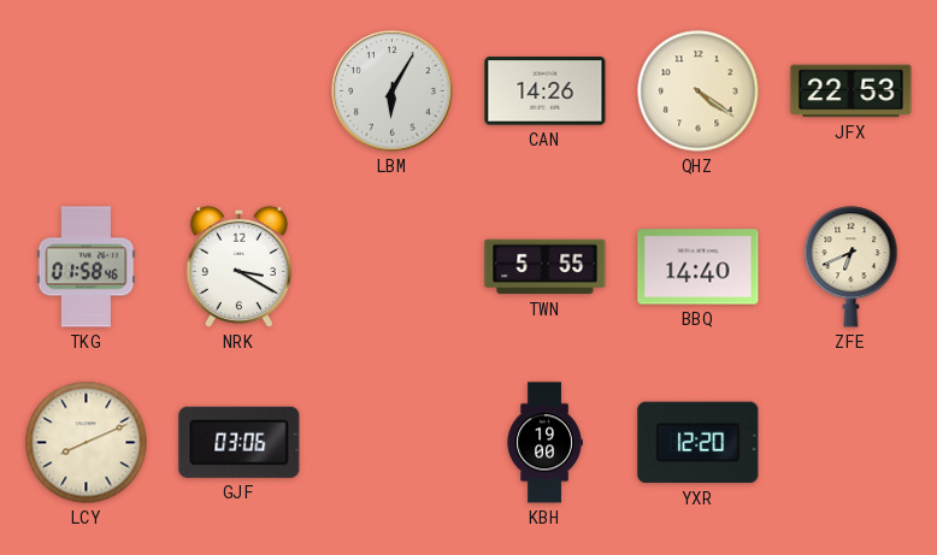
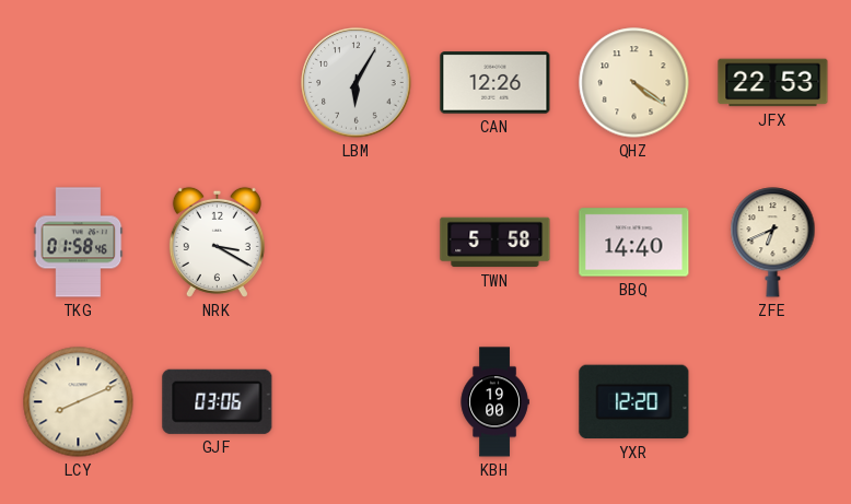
CAN: 14:26 -> 12:26
TWN: 5:55 -> 5:58
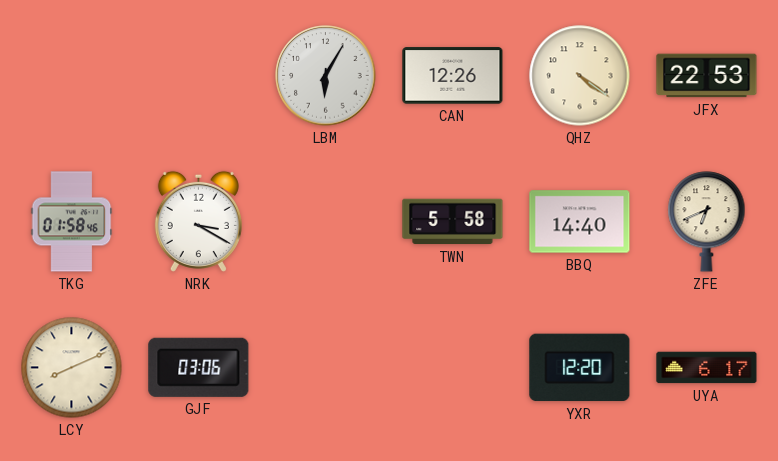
KBH: 19:00 -> none
UYA: none -> 6:17
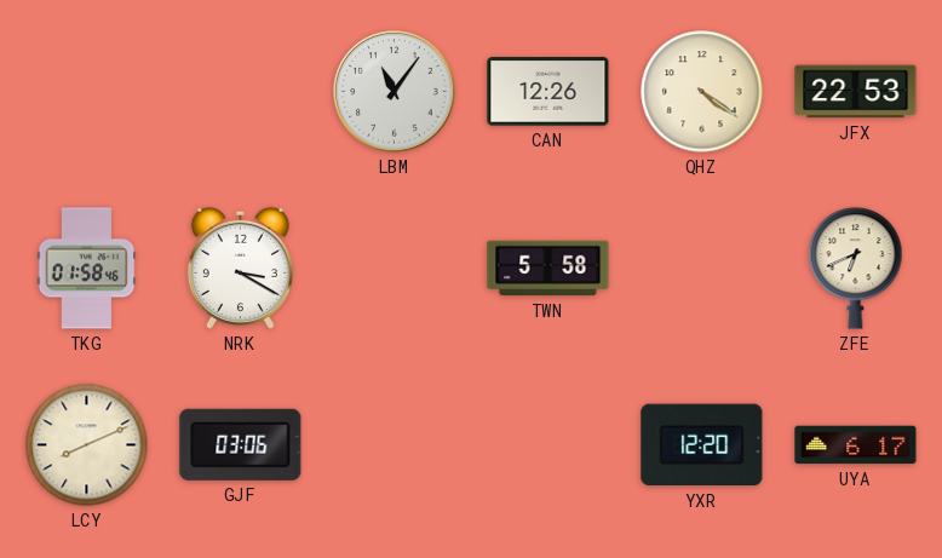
LBM: 6:05 -> 11:06
BBQ: 14:40 -> none
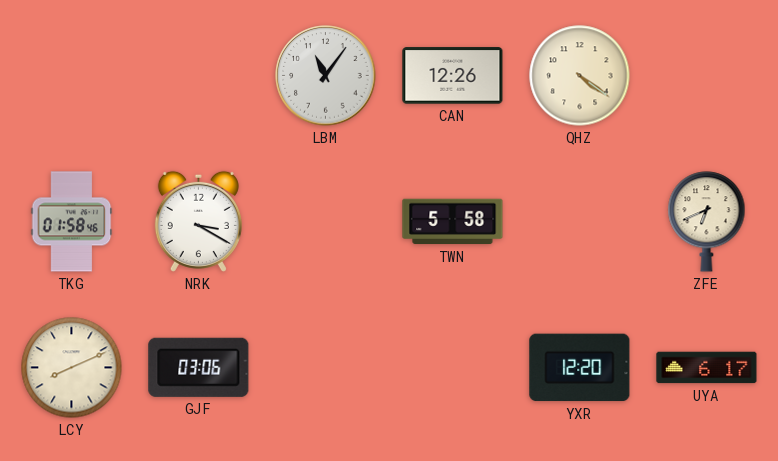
JFX: 22:53 -> none
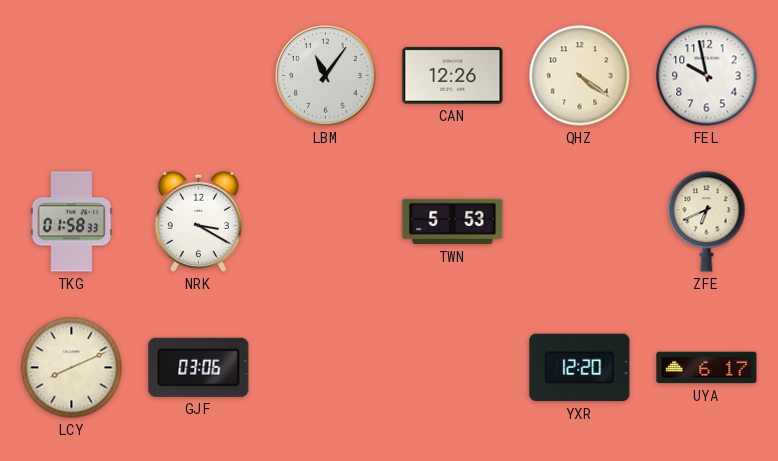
FEL: none -> 9:58
TKG: 01:58:46 -> 01:58:33
TWN: 5:58 -> 5:53
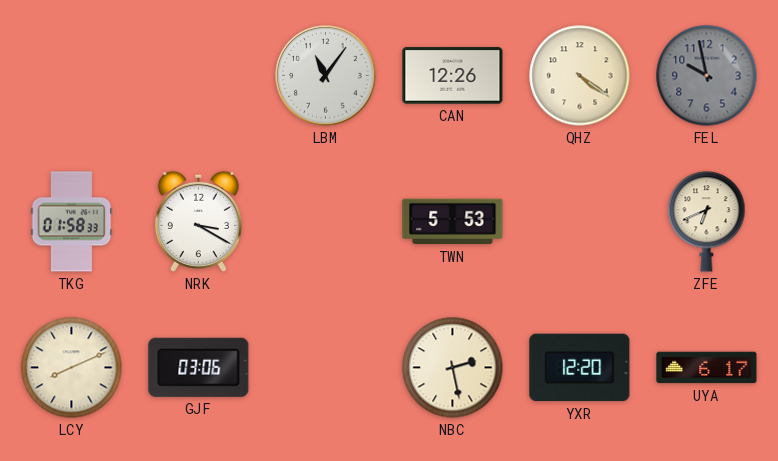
FEL dial: white -> grey
NBC: none -> 2:28
